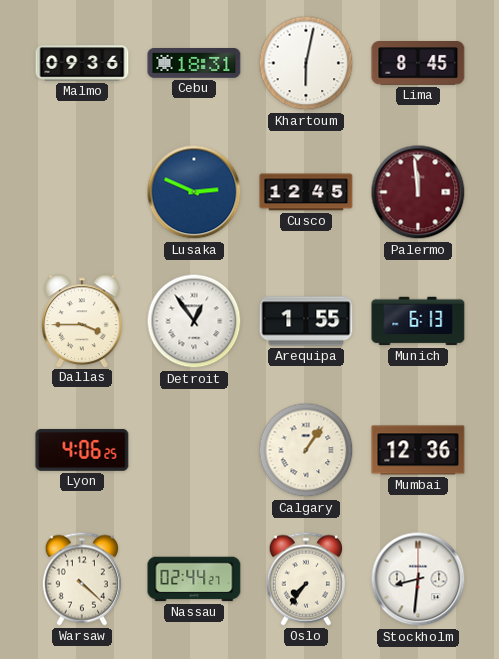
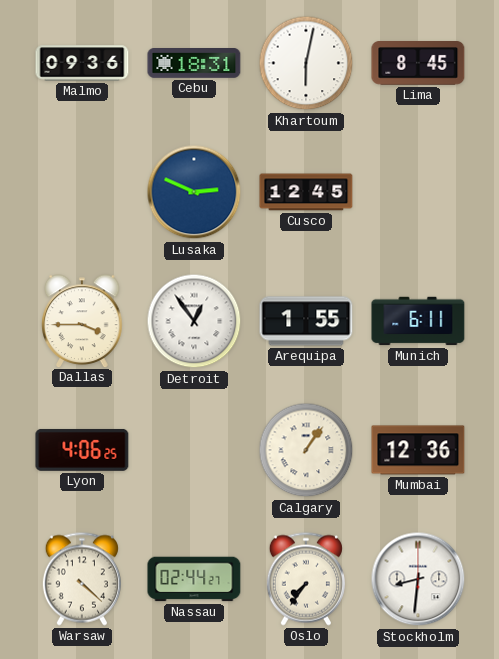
Palermo: 11:59 -> none
Munich: 6:13 -> 6:11
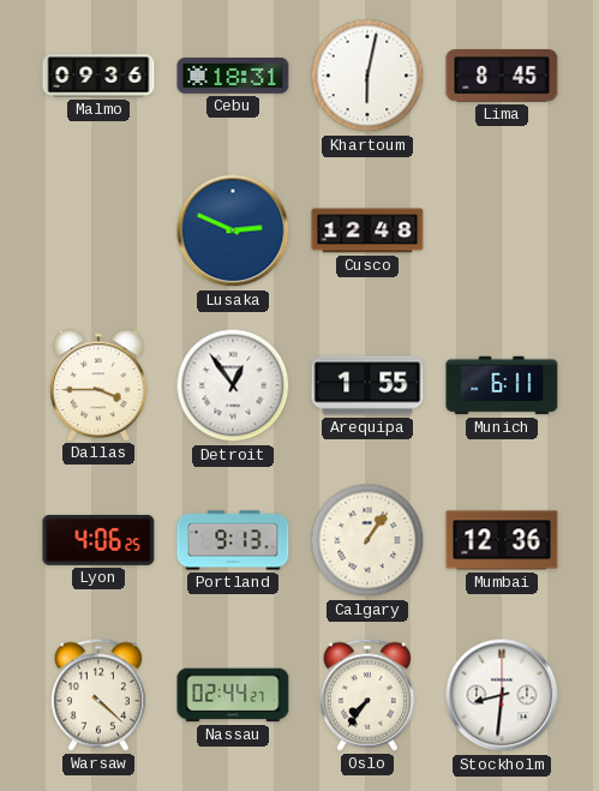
Cusco: 12:45 -> 12:48
Portland: none -> 9:13
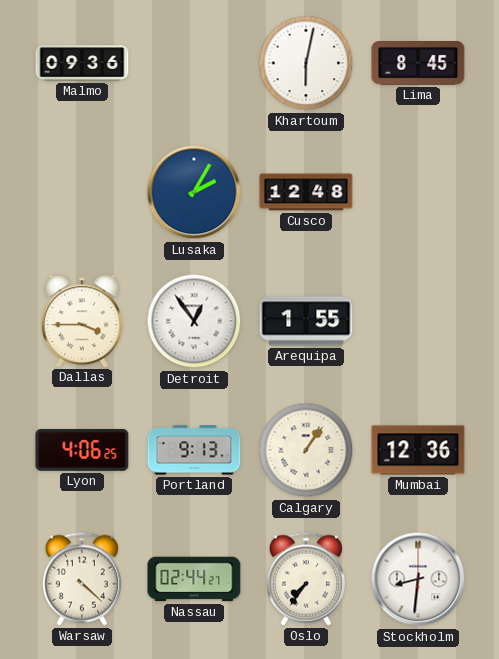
Cebu: 18:31 -> none
Lusaka: 2:49 -> 2:05
Munich: 6:11 -> none
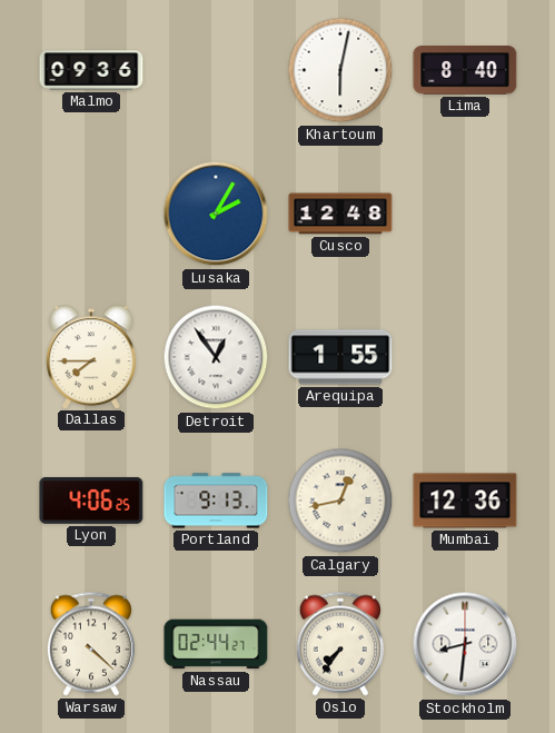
Lima: 8:45 -> 8:40
Dallas: 3:45 -> 7:45
Calgary: 1:06 -> 12:43
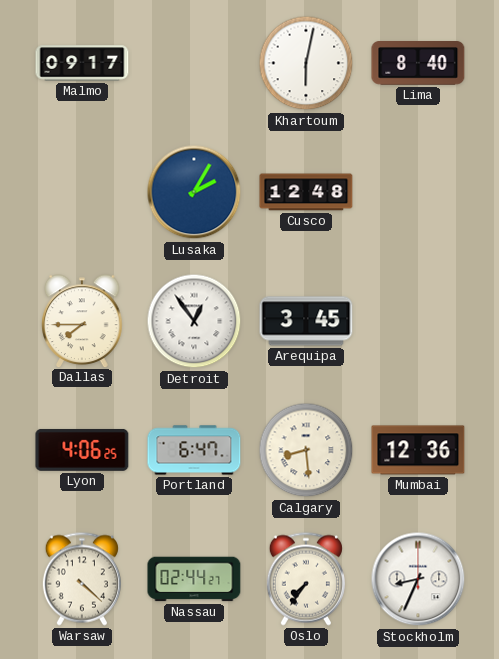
Malmo: 09:36 -> 09:17
Arequipa: 1:55 -> 3:45
Portland: 9:13 -> 6:47
Calgary: 12:43 -> 8:29
Stockholm: 8:31 -> 8:34
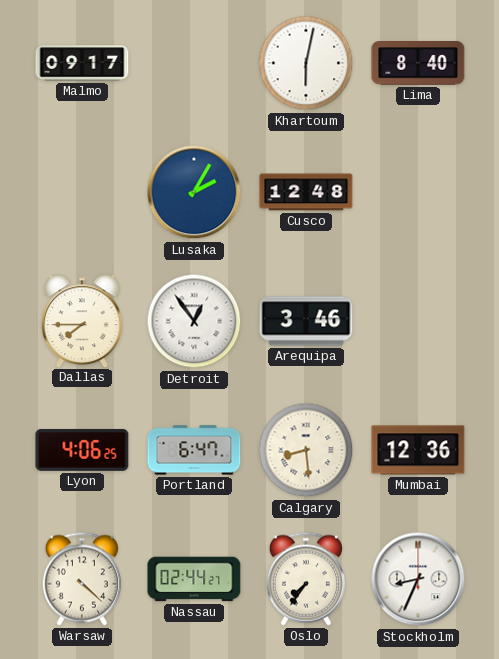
Arequipa: 3:45 -> 3:46
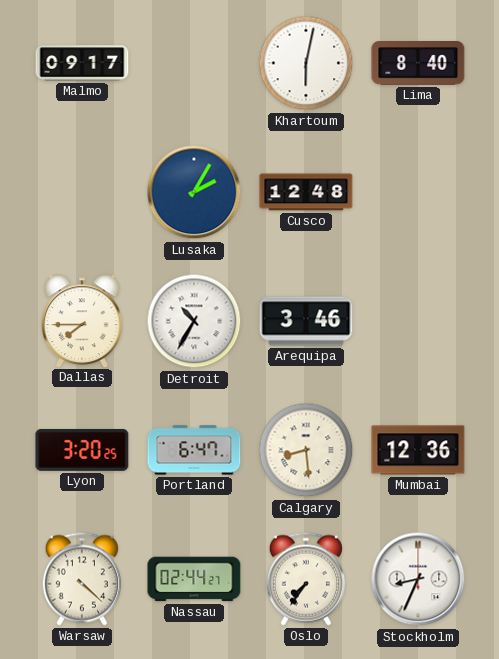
Detroit: 12:54 -> 10:35
Lyon: 4:06 -> 3:20
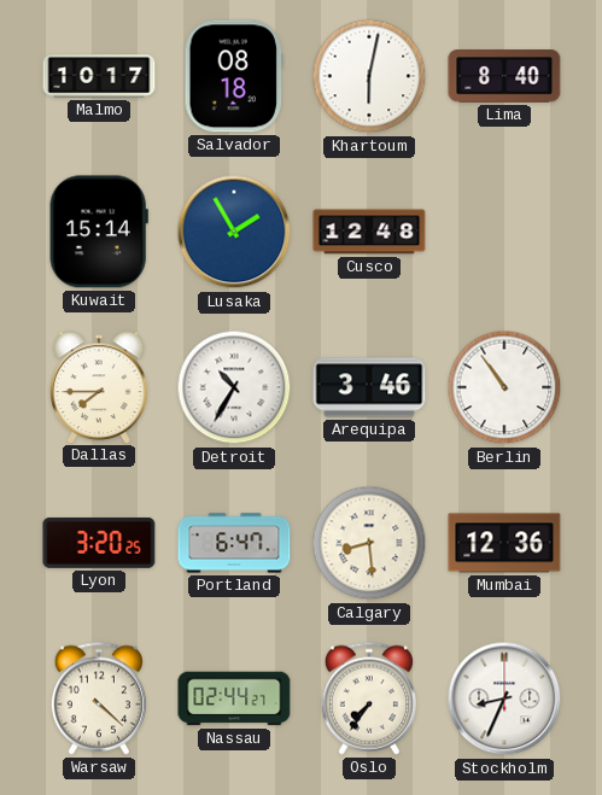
Malmo: 09:17 -> 10:17
Salvador: none -> 08:18
Kuwait: none -> 15:14
Lusaka: 2:05 -> 1:55
Berlin: none -> 10:54
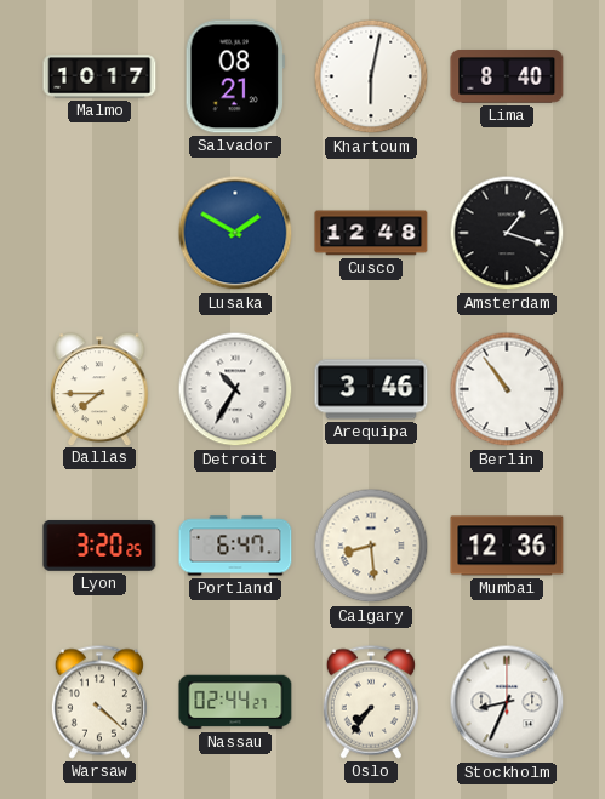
Salvador: 08:18 -> 08:21
Kuwait: 15:14 -> none
Lusaka: 1:55 -> 1:50
Amsterdam: none -> 1:18
